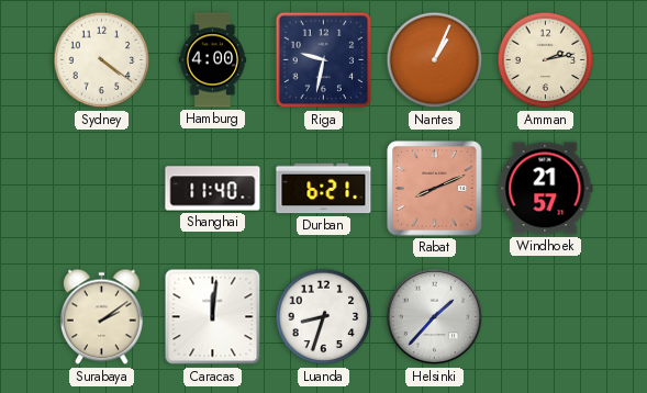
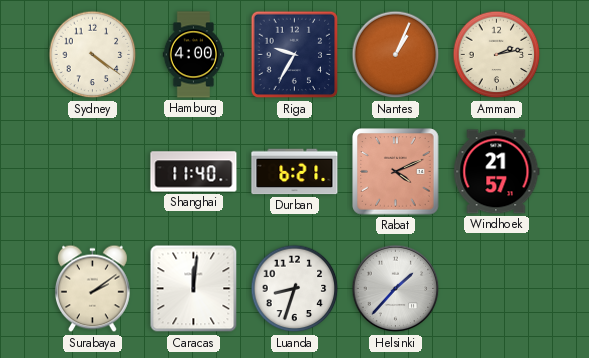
Riga: 9:32 -> 9:35
Rabat: 8:11 -> 4:11
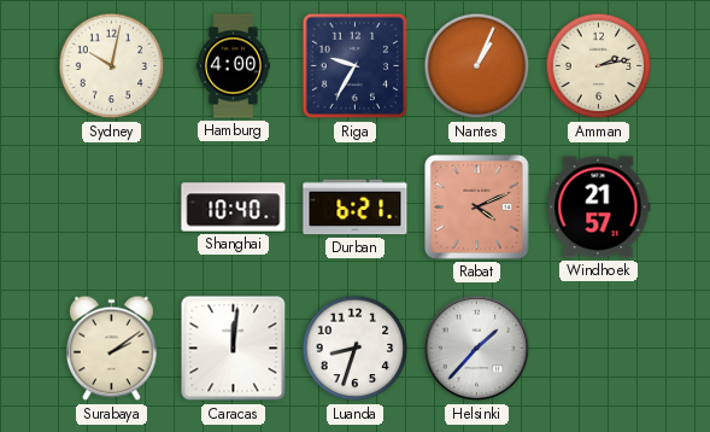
Sydney: 4:21 -> 10:02
Shanghai: 11:40 -> 10:40
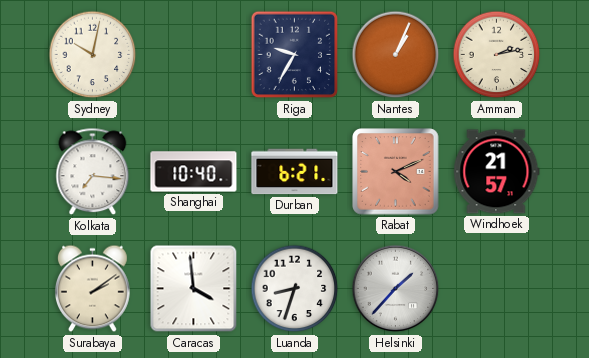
Hamburg: 4:00 -> none
Kolkata: none -> 7:16
Caracas: 12:01 -> 3:59
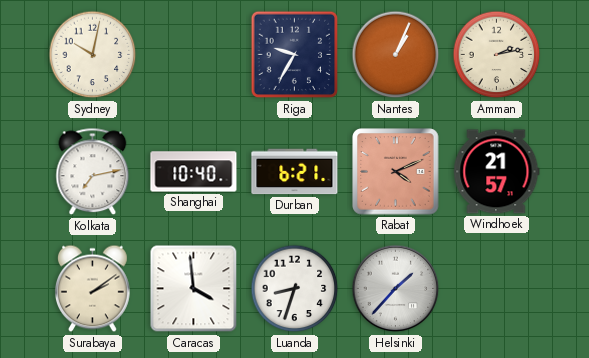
Kolkata: 7:16 -> 7:13
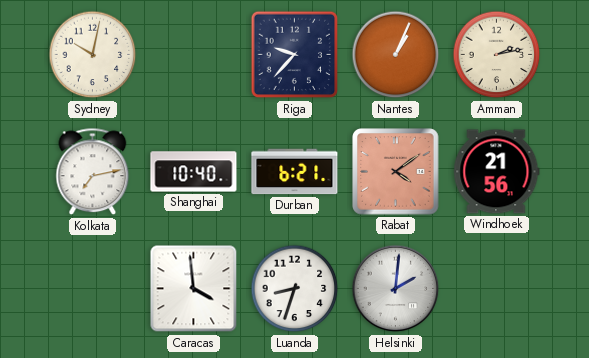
Riga: 9:35 -> 9:37
Rabat: 4:11 -> 4:09
Windhoek: 21:57 -> 21:56
Surabaya: 2:09 -> none
Helsinki: 1:37 -> 2:01
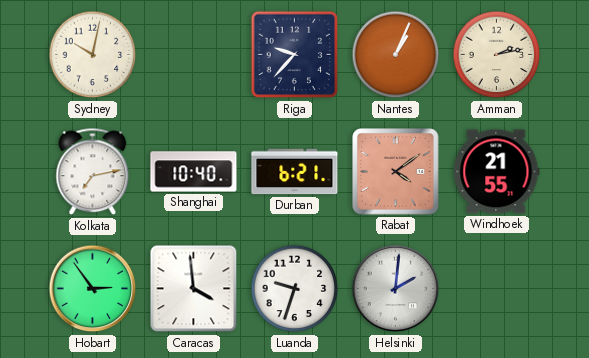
Windhoek: 21:56 -> 21:55
Hobart: none -> 2:54
Luanda: 8:33 -> 9:33
